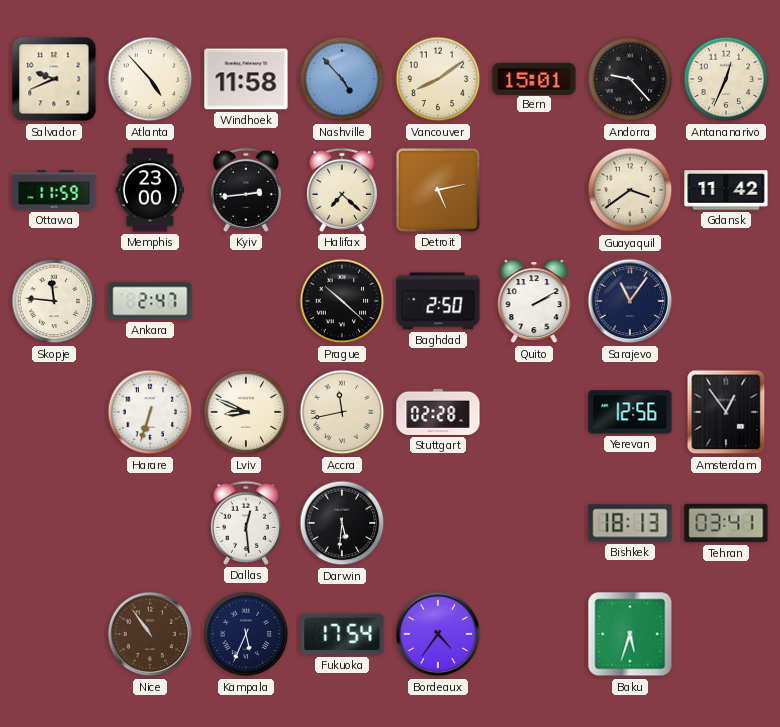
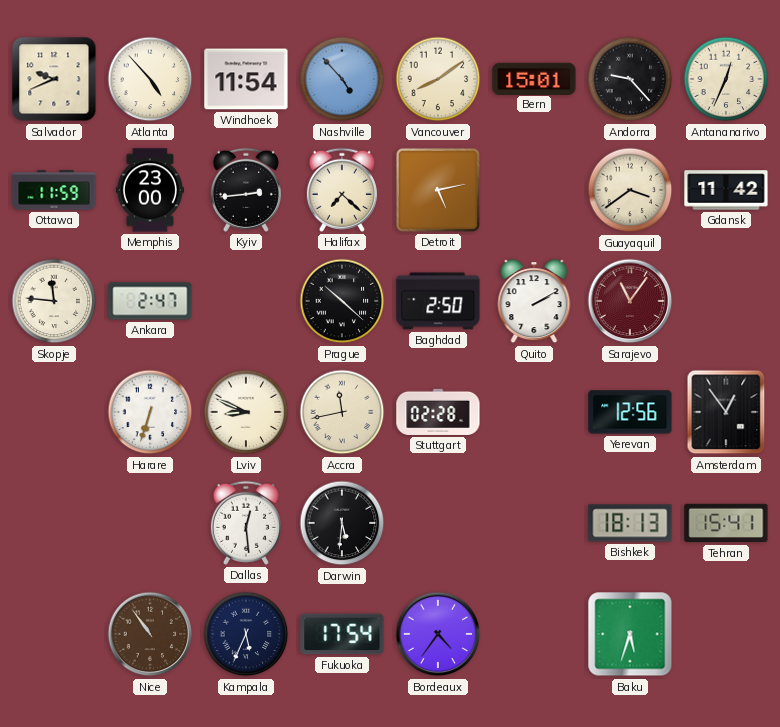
Windhoek: 11:58 -> 11:54
Sarajevo dial: navy -> burgundy
Tehran: 03:41 -> 15:41
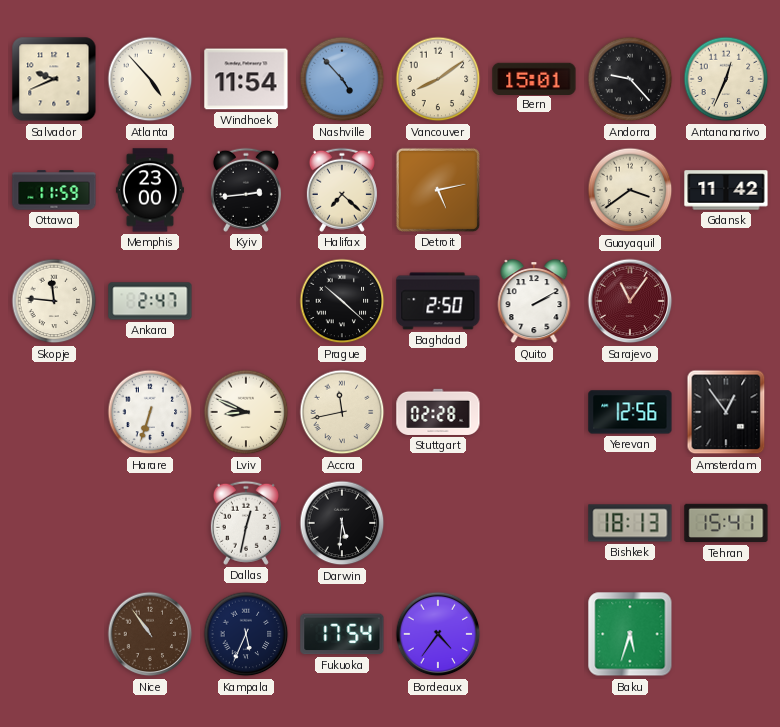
Dallas: 12:29 -> 12:32
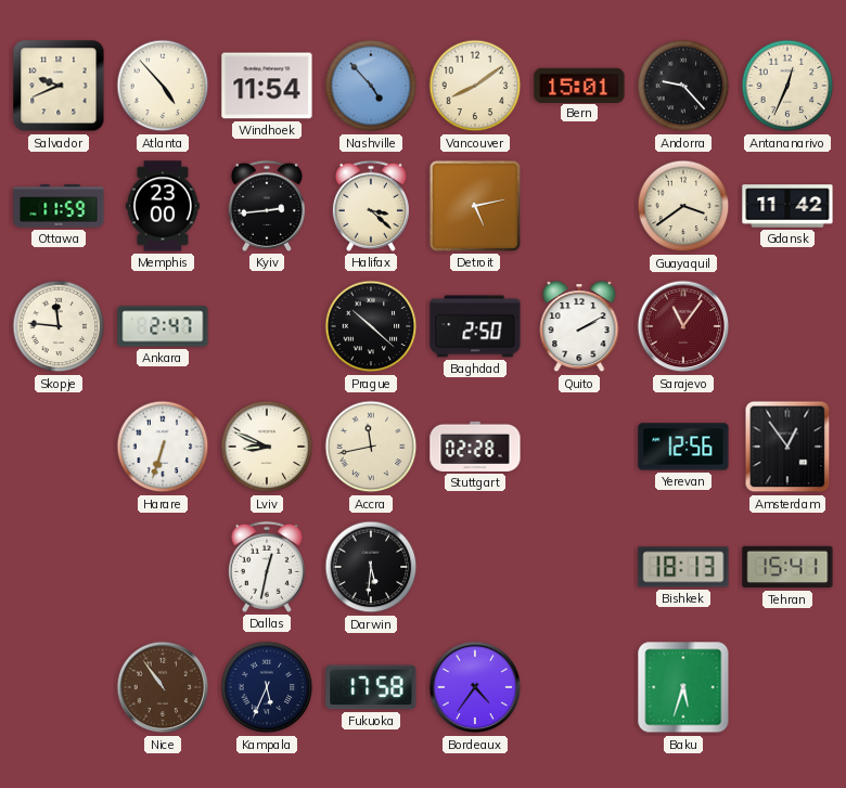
Halifax: 7:22 -> 3:22
Fukuoka: 17:54 -> 17:58
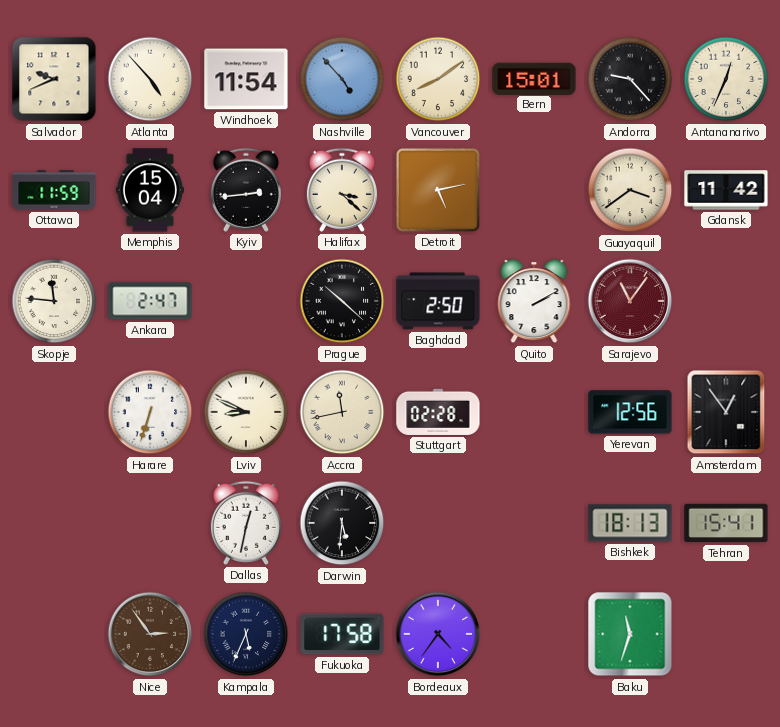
Memphis: 23:00 -> 15:04
Nice: 10:54 -> 2:54
Baku: 5:33 -> 11:33
